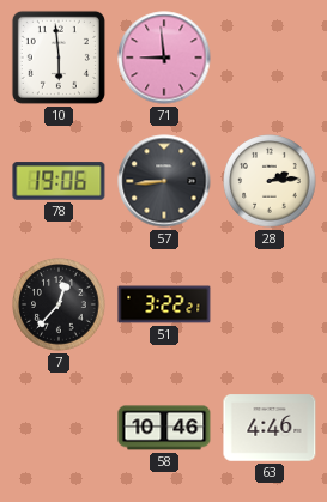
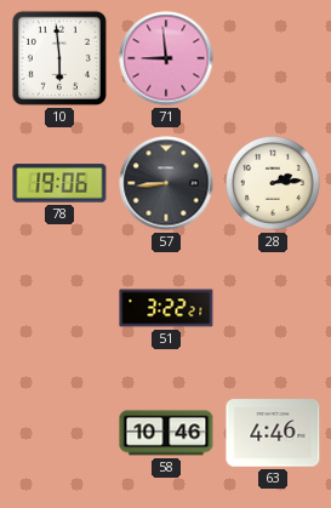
7: 12:37 -> none
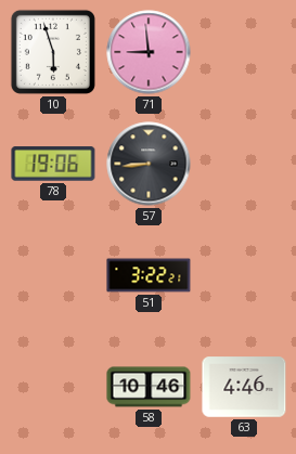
10: 5:59 -> 5:57
28: 2:14 -> none
